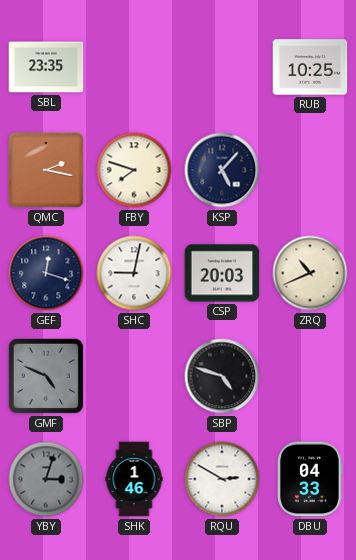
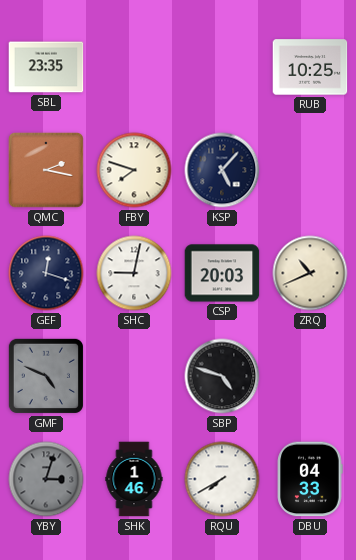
RQU: 2:50 -> 7:40
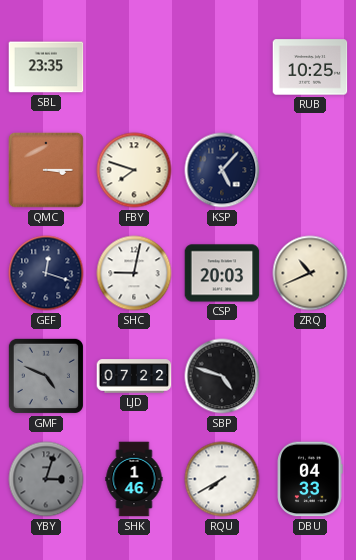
QMC: 2:17 -> 3:15
LJD: none -> 07:22
